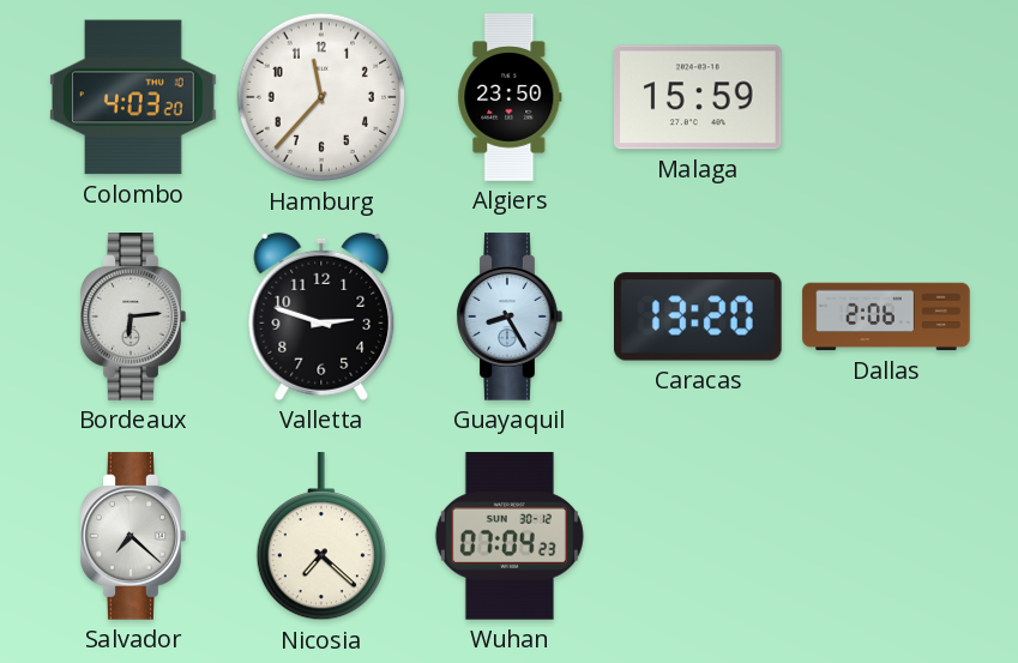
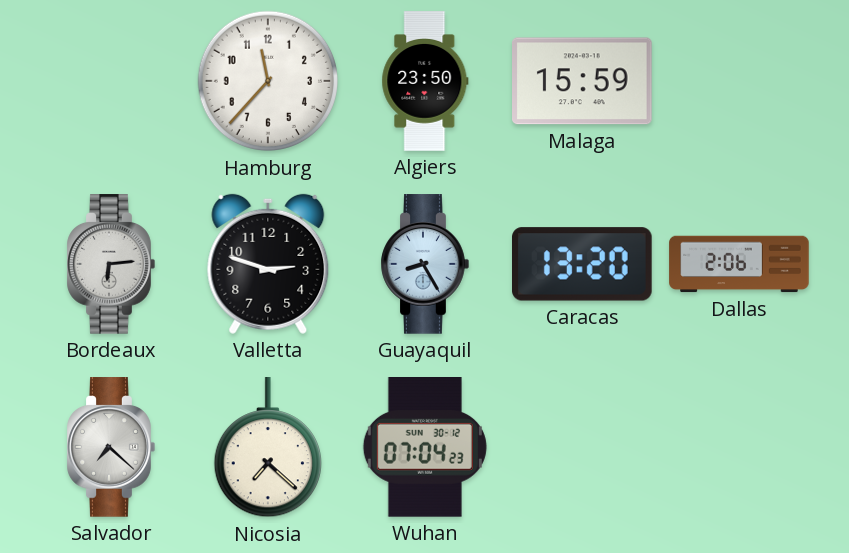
Colombo: 4:03 -> none
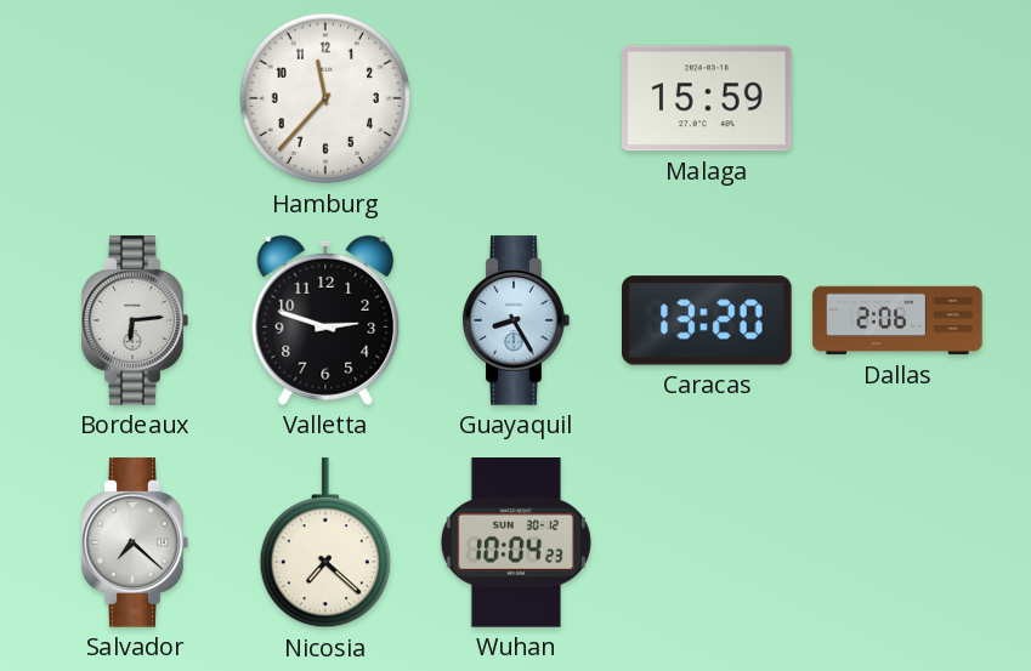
Algiers: 23:50 -> none
Wuhan: 07:04 -> 10:04
